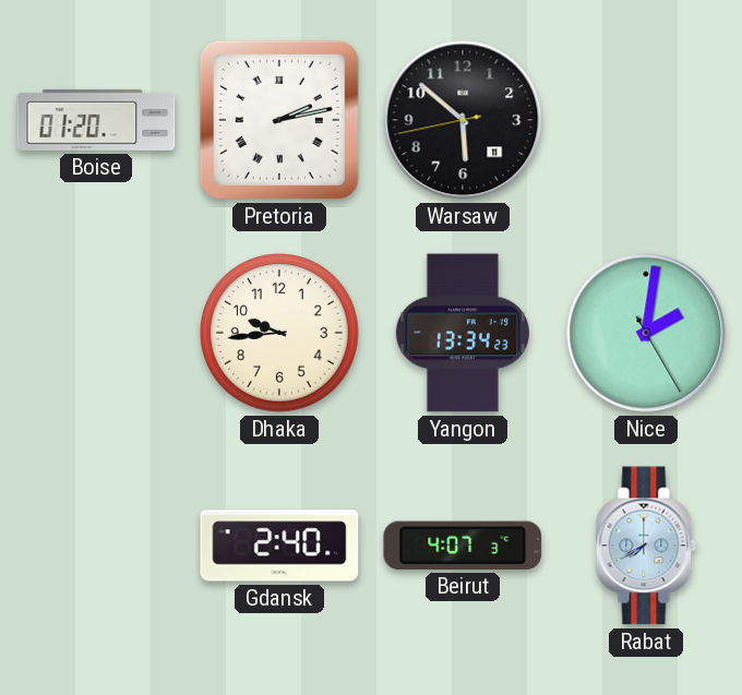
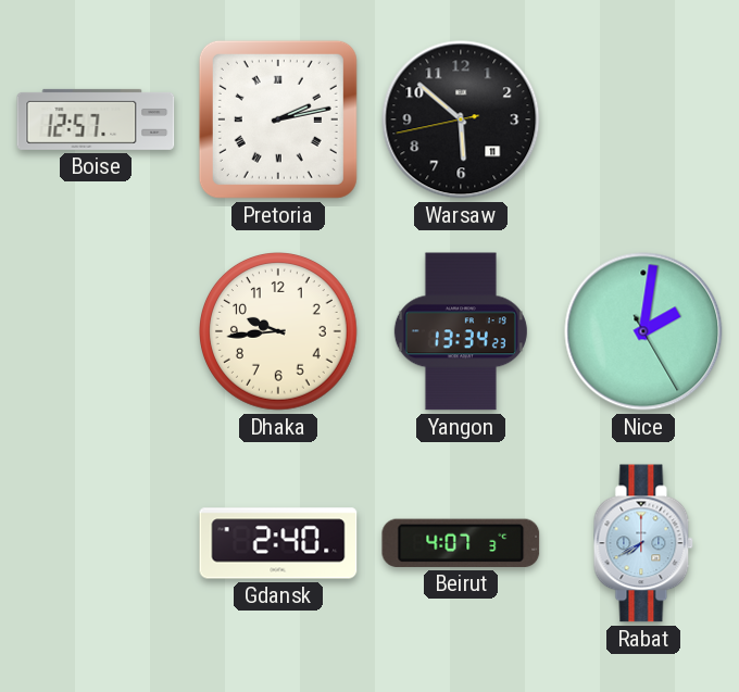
Boise: 01:20 -> 12:57
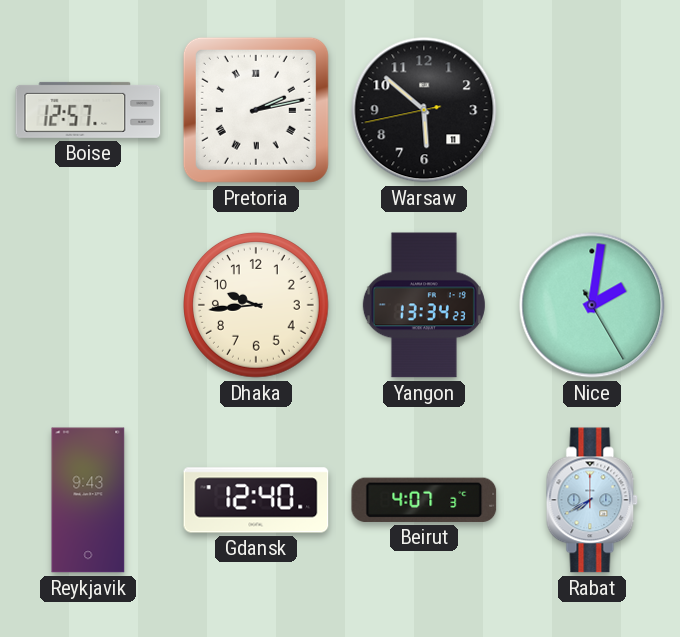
Reykjavik: none -> 9:43
Gdansk: 2:40 -> 12:40
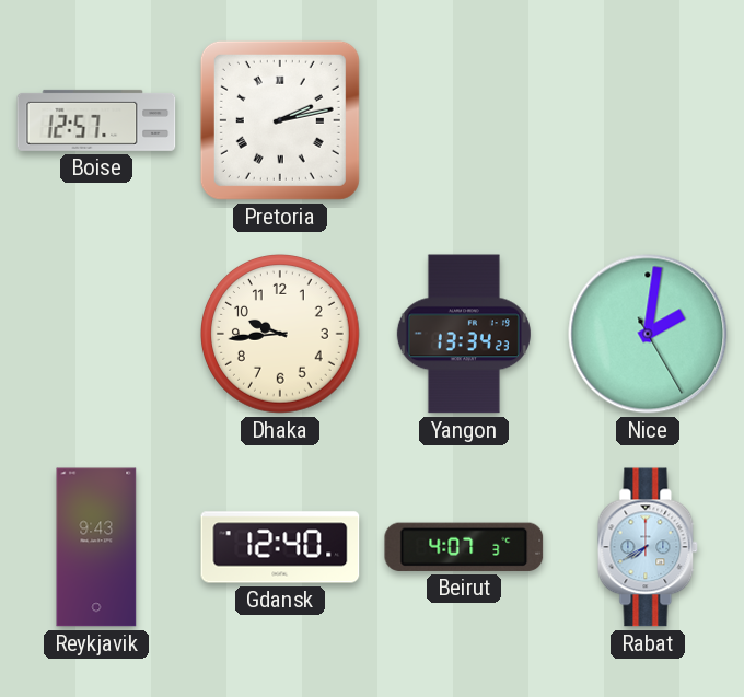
Warsaw: 5:51 -> none
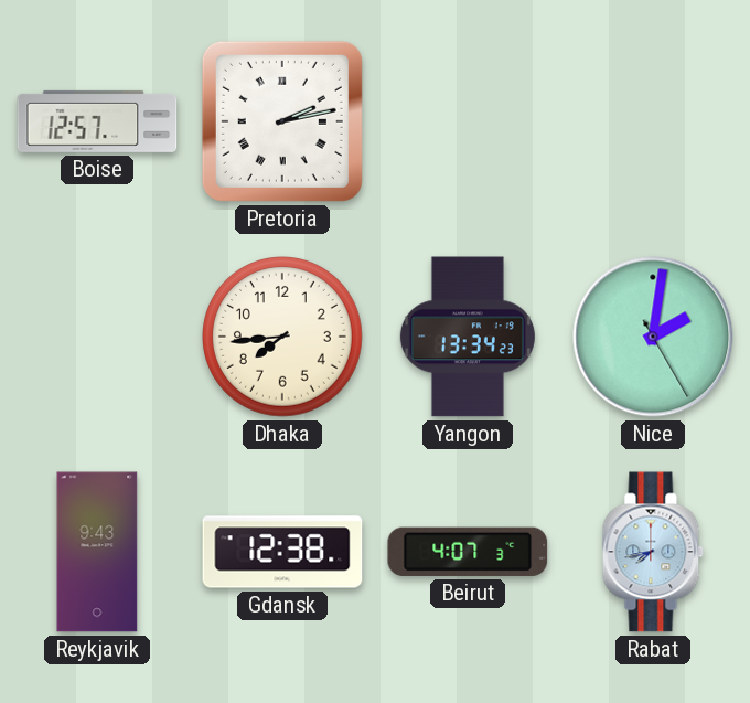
Dhaka: 9:44 -> 7:44
Gdansk: 12:40 -> 12:38
Rabat: 7:40 -> 7:43
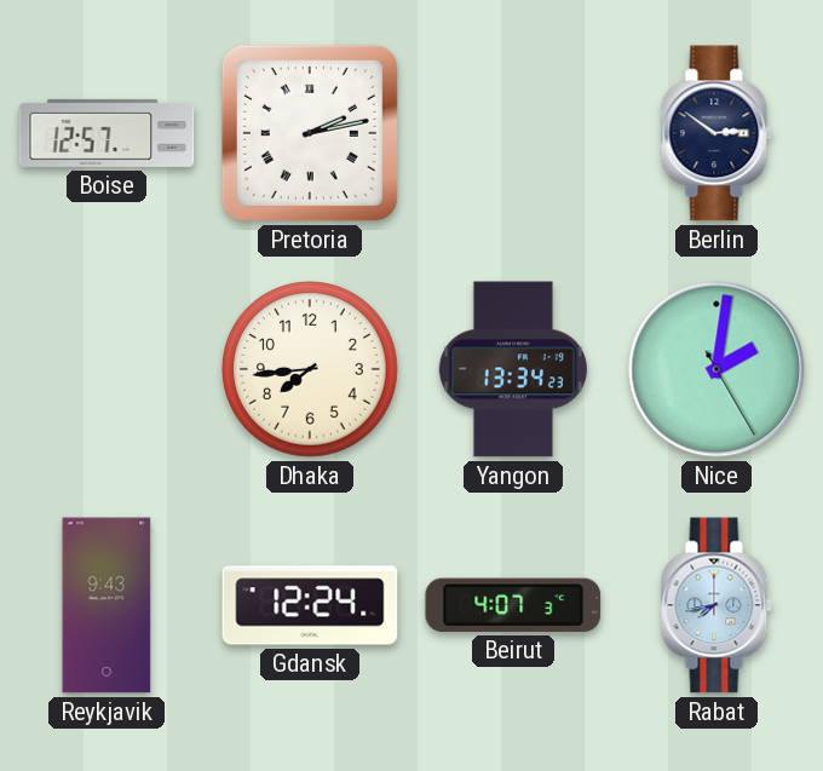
Berlin: none -> 2:51
Gdansk: 12:38 -> 12:24
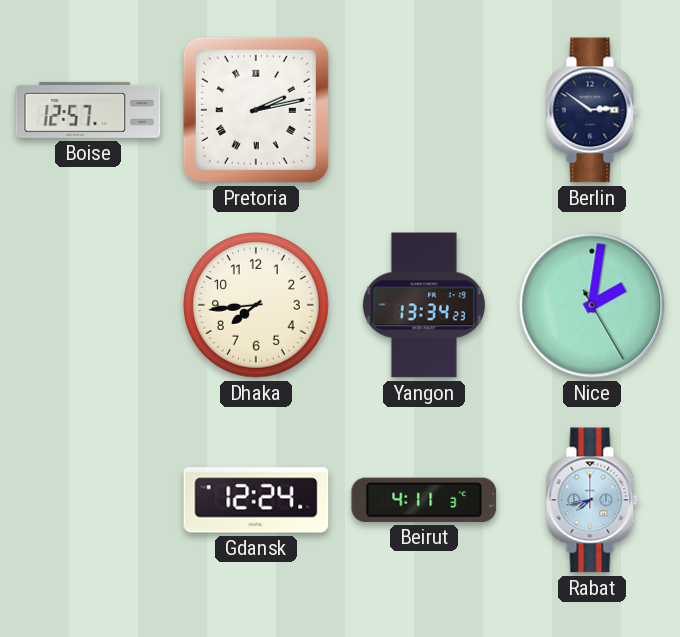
Reykjavik: 9:43 -> none
Beirut: 4:07 -> 4:11
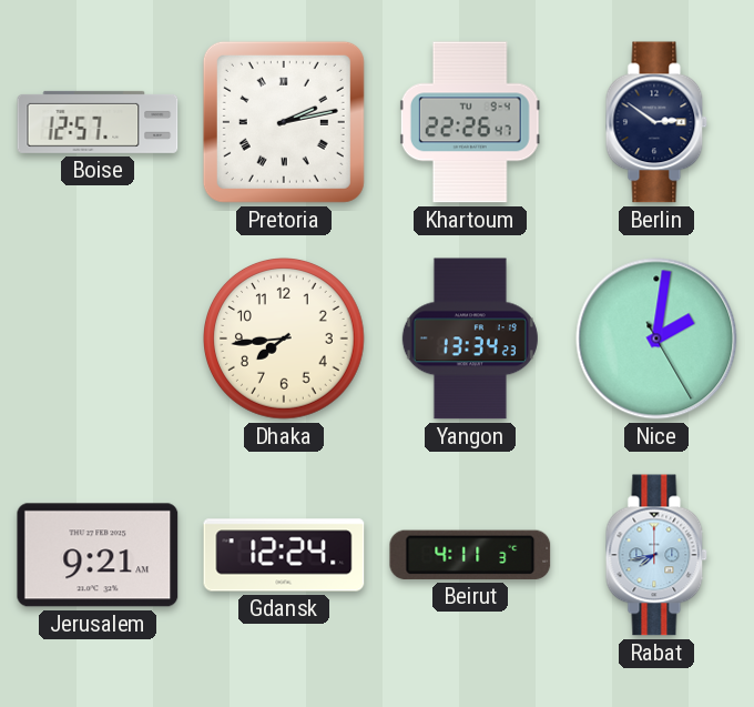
Khartoum: none -> 22:26
Jerusalem: none -> 9:21
